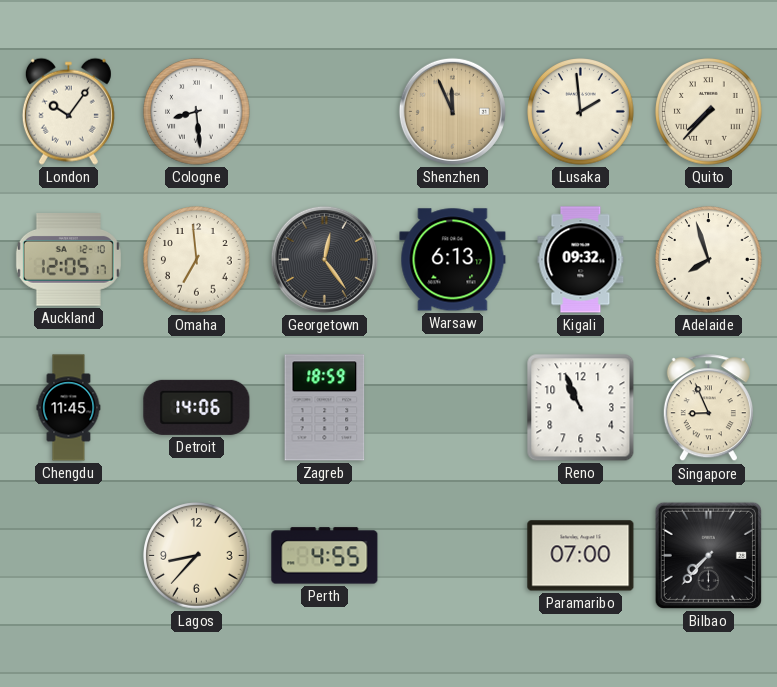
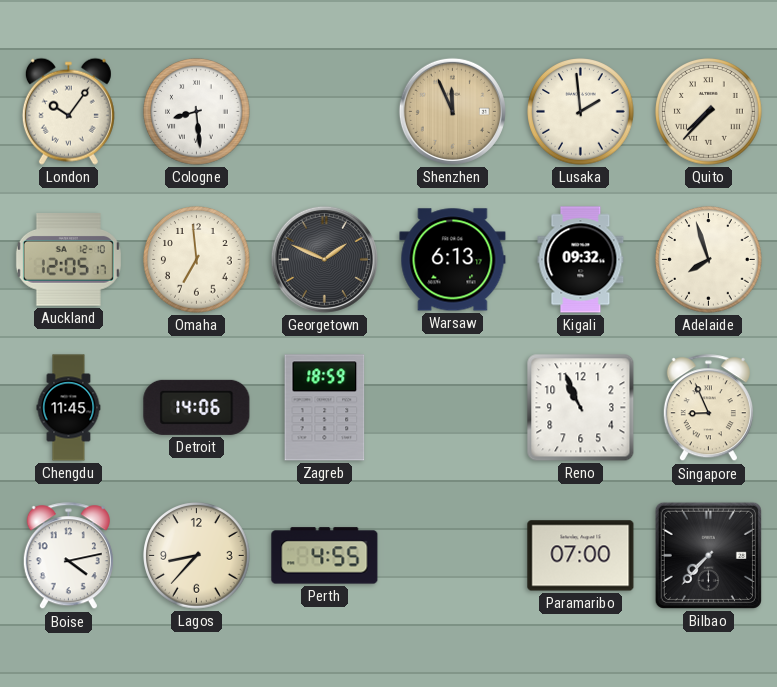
Georgetown: 12:24 -> 1:49
Boise: none -> 4:13
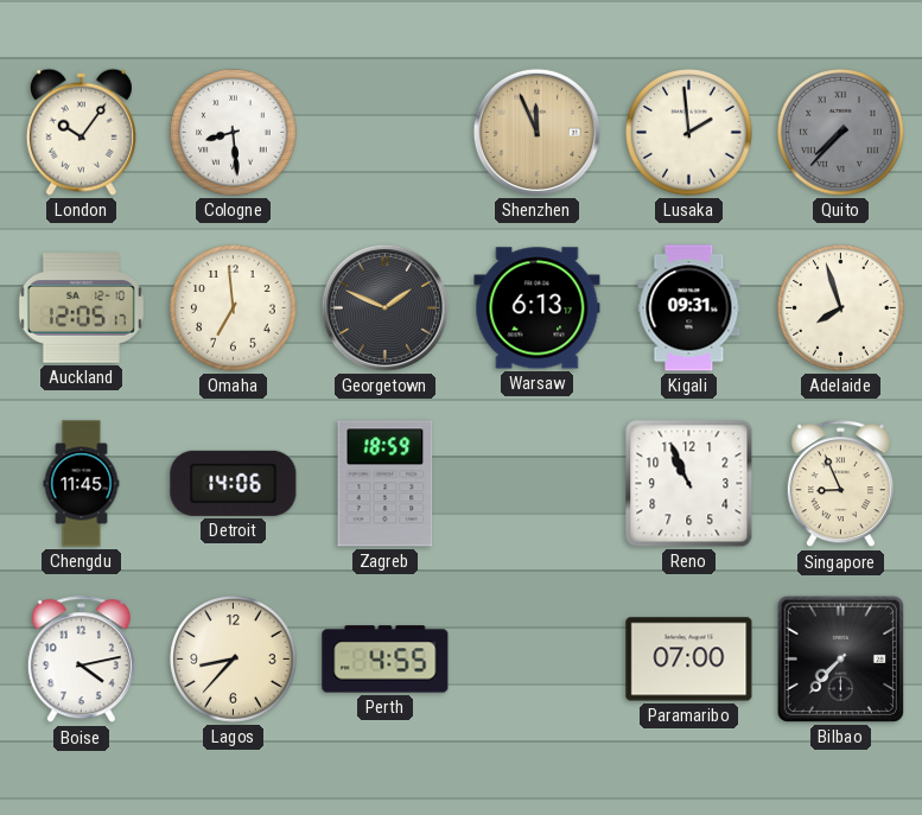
Quito dial: cream -> grey
Kigali: 09:32 -> 09:31
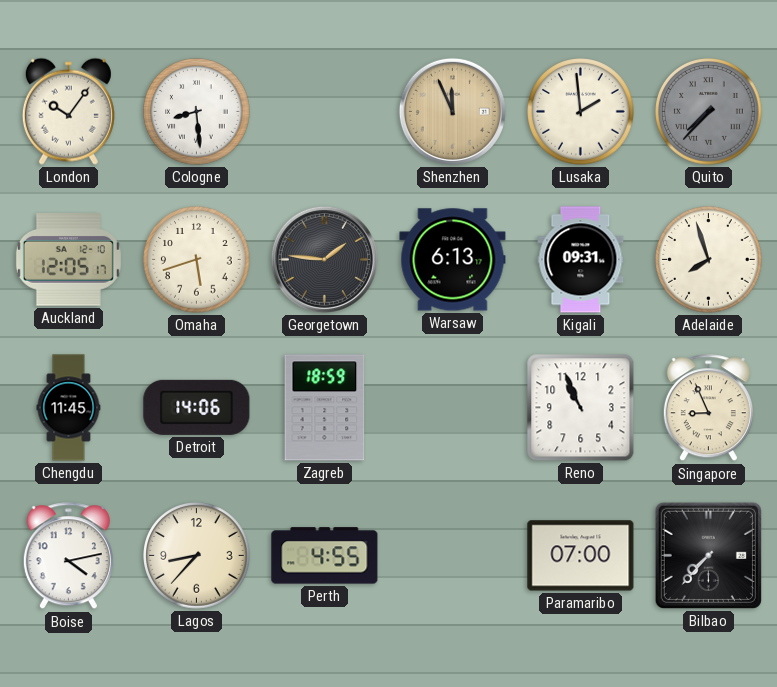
Omaha: 6:59 -> 5:42
Georgetown: 1:49 -> 1:46
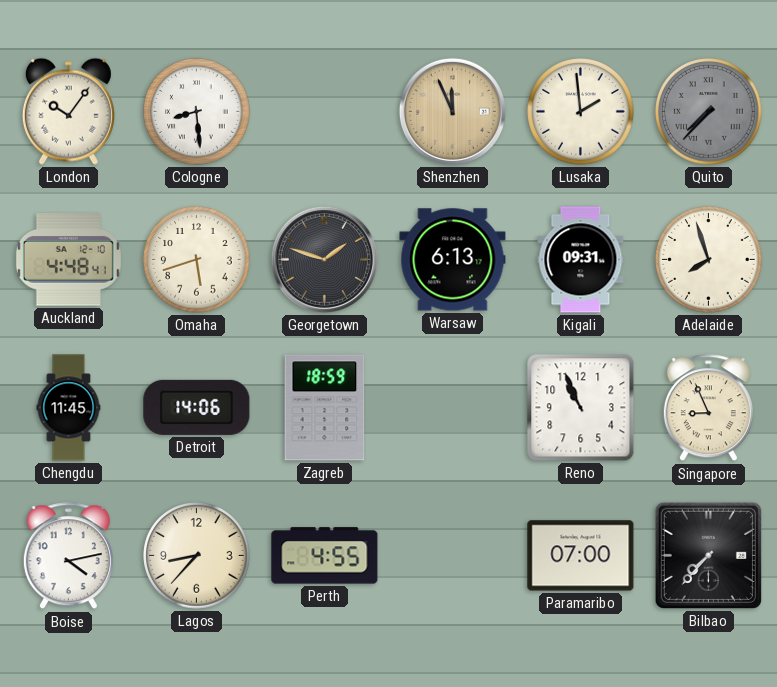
Auckland: 12:05 -> 4:48
Georgetown: 1:46 -> 1:48
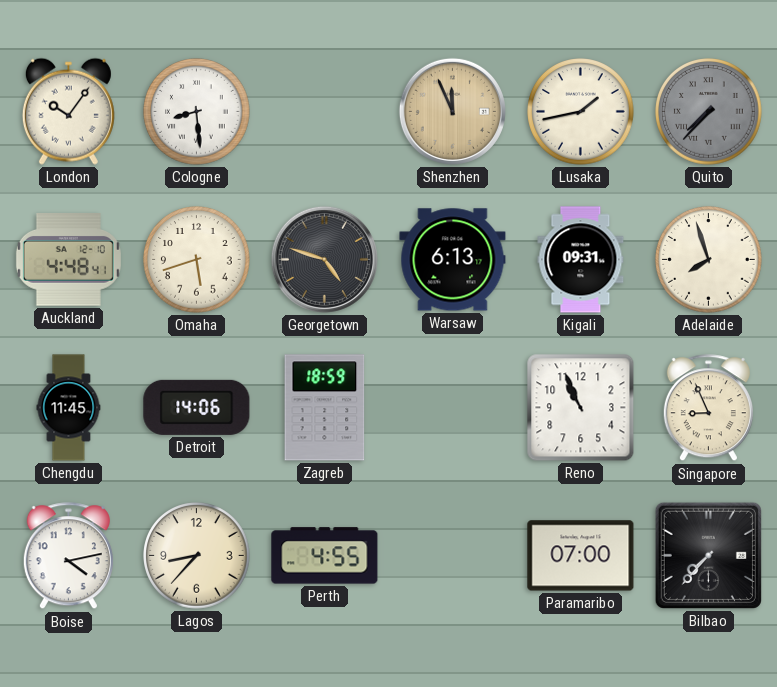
Lusaka: 1:59 -> 1:43
Georgetown: 1:48 -> 4:48
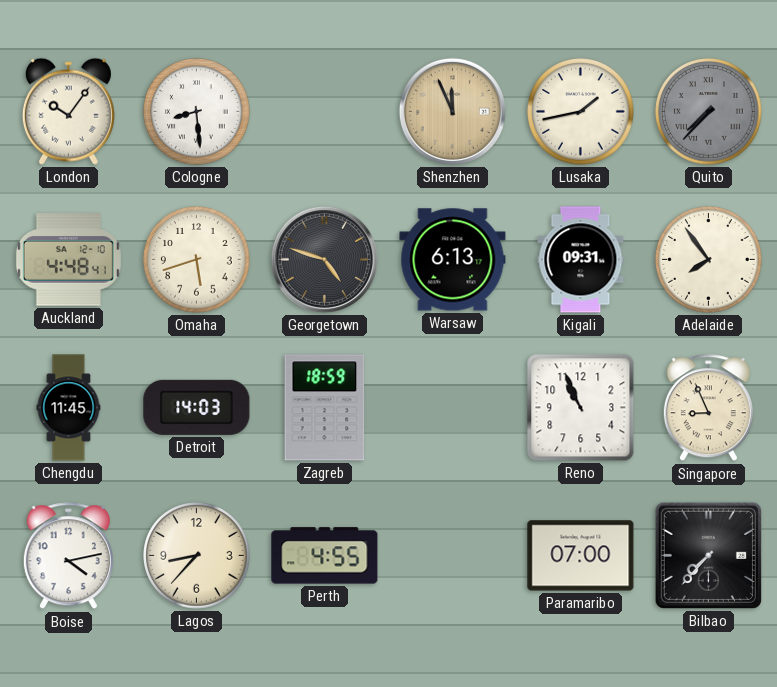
Adelaide: 7:57 -> 7:54
Detroit: 14:06 -> 14:03
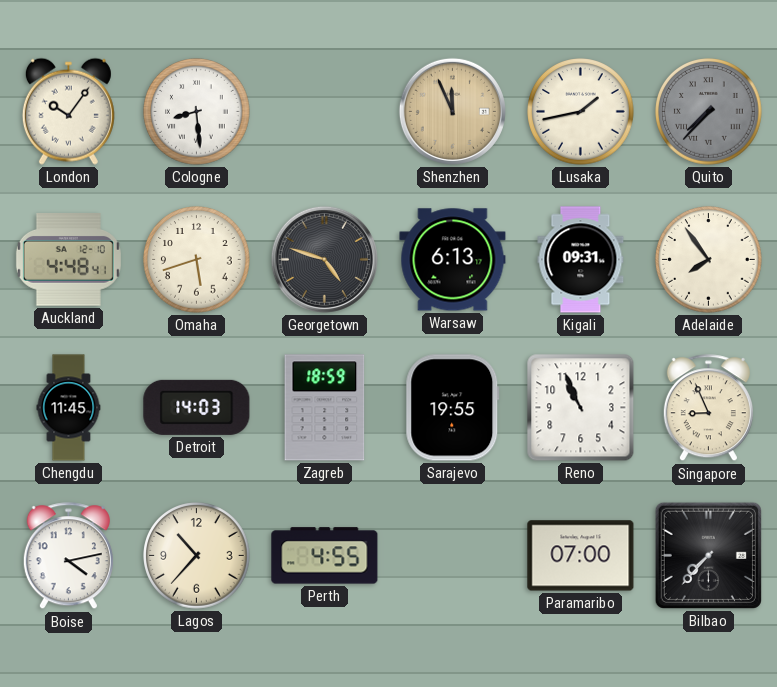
Sarajevo: none -> 19:55
Lagos: 8:37 -> 10:37
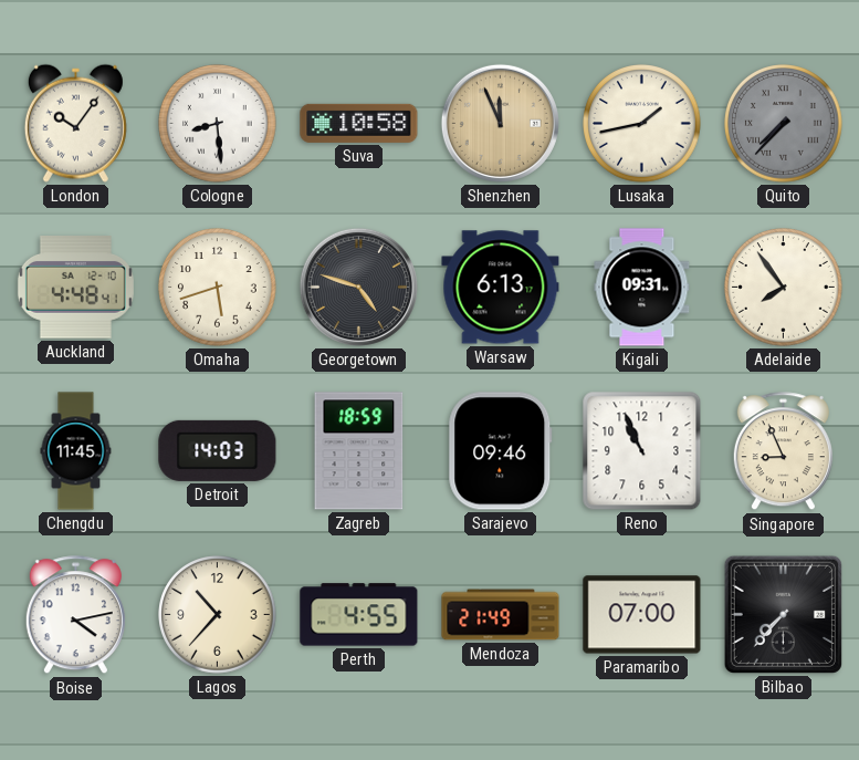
Suva: none -> 10:58
Sarajevo: 19:55 -> 09:46
Mendoza: none -> 21:49
